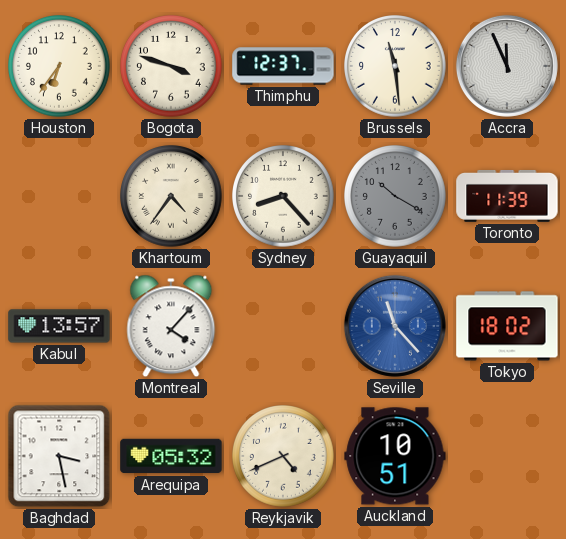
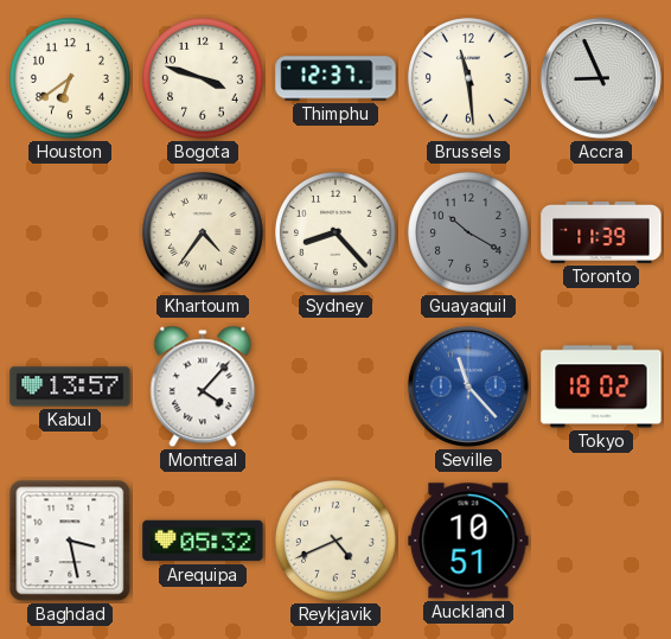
Houston: 6:36 -> 6:39
Accra: 11:56 -> 8:56
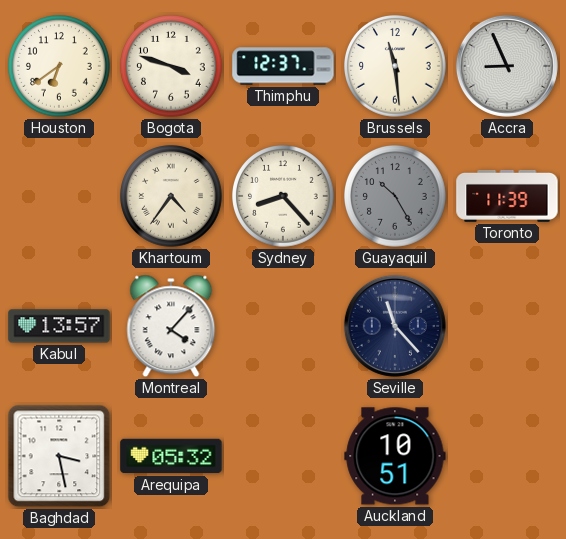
Guayaquil: 10:20 -> 10:25
Seville dial: blue -> navy
Tokyo: 18:02 -> none
Reykjavik: 4:41 -> none
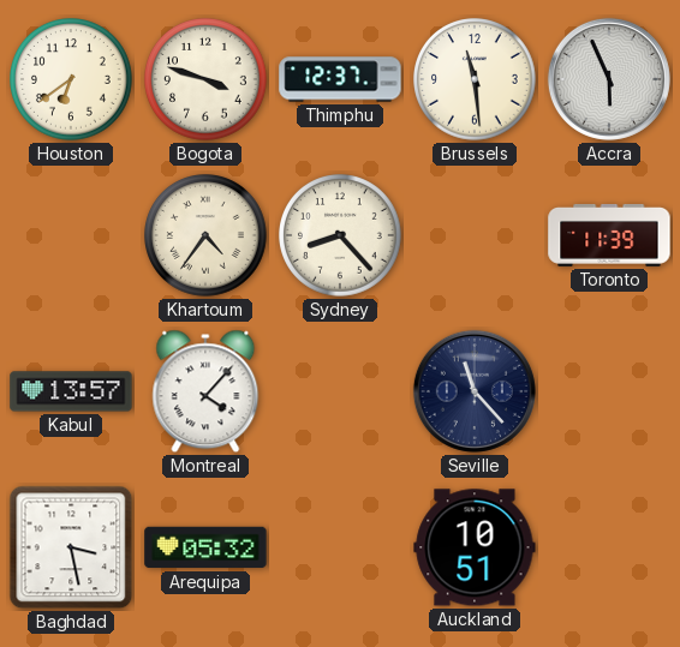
Accra: 8:56 -> 5:56
Guayaquil: 10:25 -> none
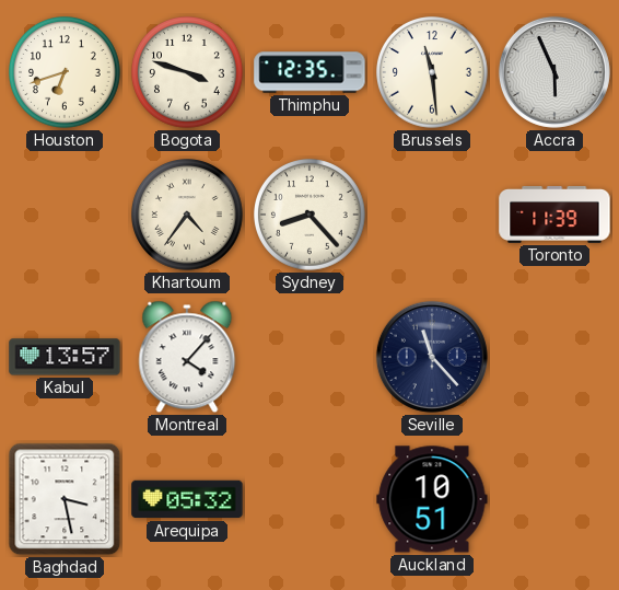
Houston: 6:39 -> 6:42
Thimphu: 12:37 -> 12:35
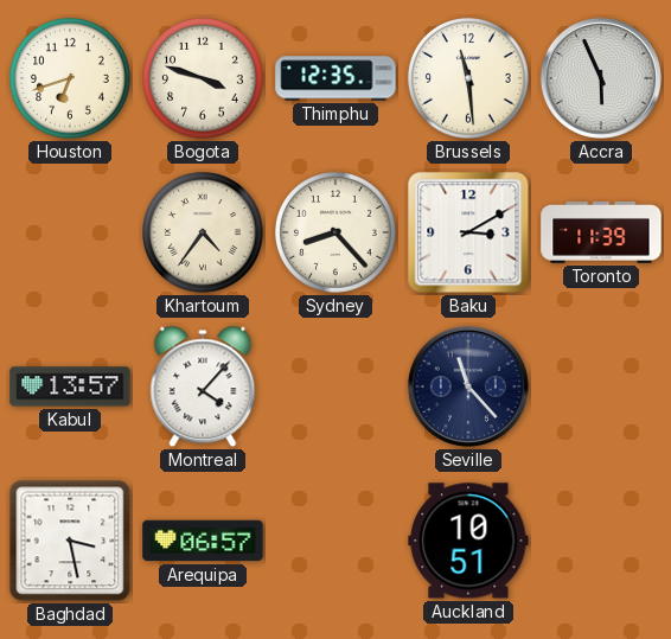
Baku: none -> 3:10
Arequipa: 05:32 -> 06:57
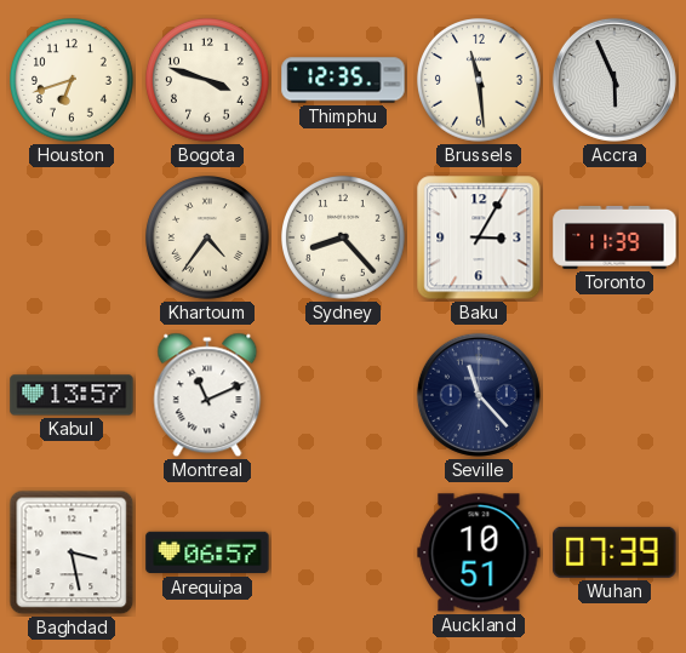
Baku: 3:10 -> 3:05
Montreal: 4:07 -> 11:11
Wuhan: none -> 07:39
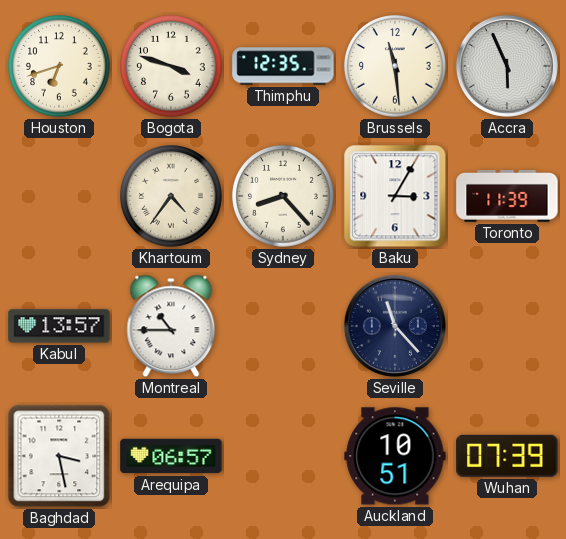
Montreal: 11:11 -> 10:45
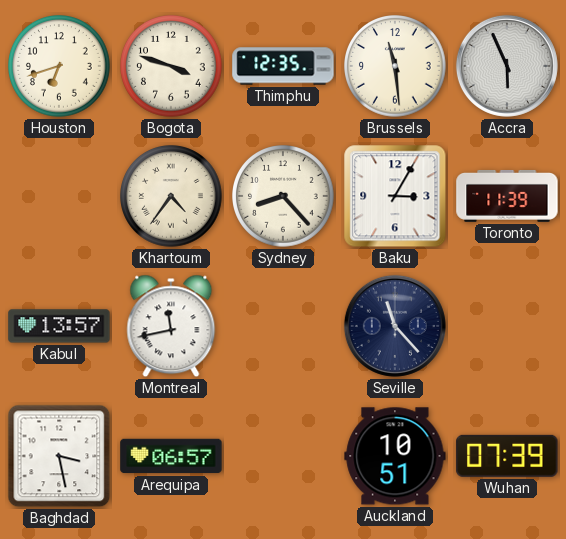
Montreal: 10:45 -> 11:43
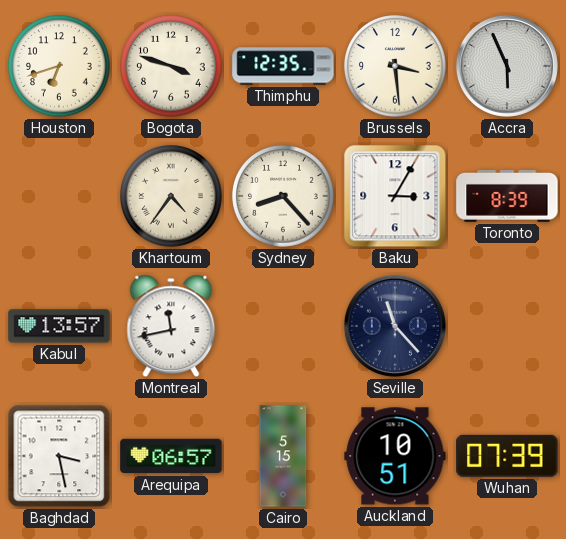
Brussels: 11:29 -> 3:29
Toronto: 11:39 -> 8:39
Cairo: none -> 5:15
